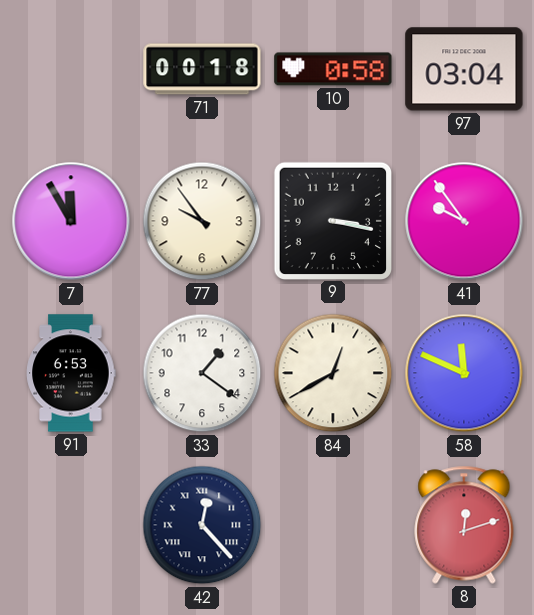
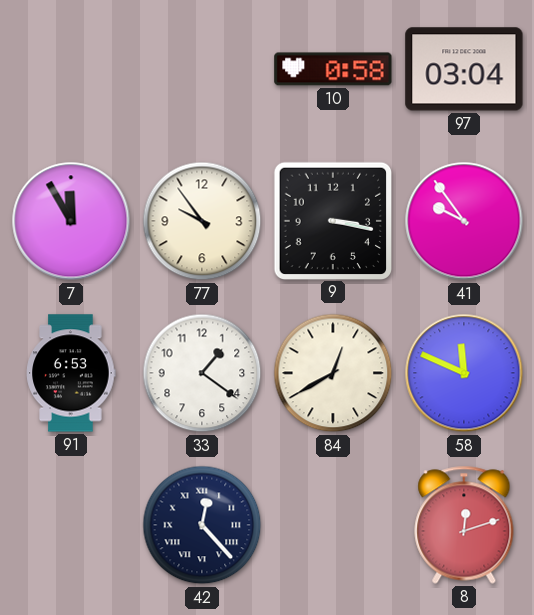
71: 00:18 -> none
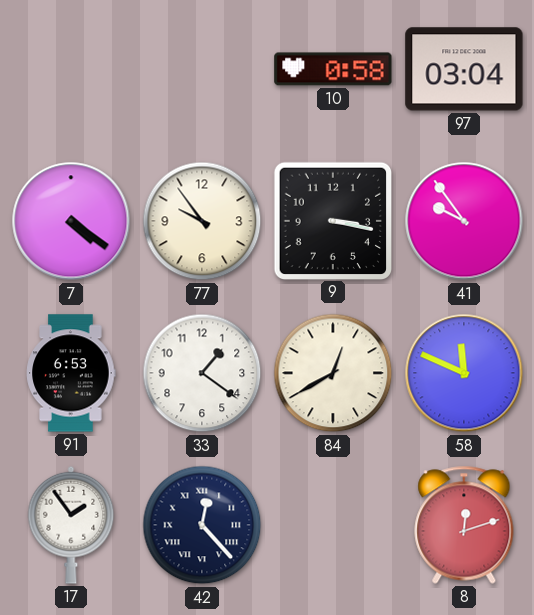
7: 11:55 -> 4:21
17: none -> 1:54
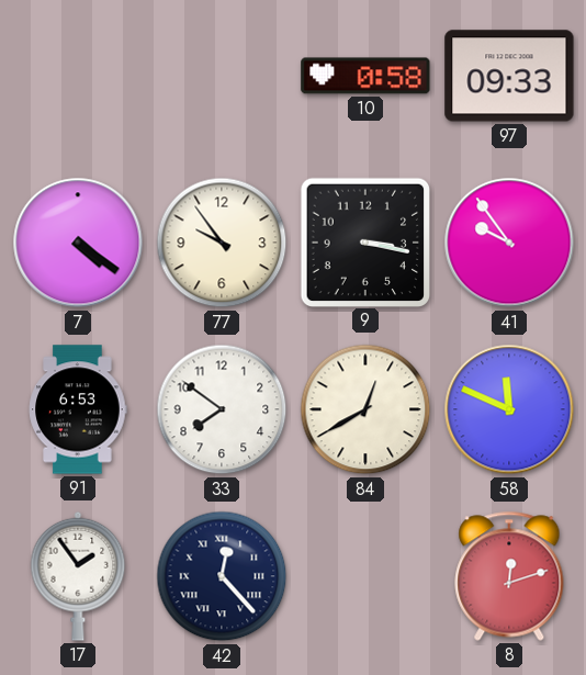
97: 03:04 -> 09:33
33: 1:21 -> 7:51
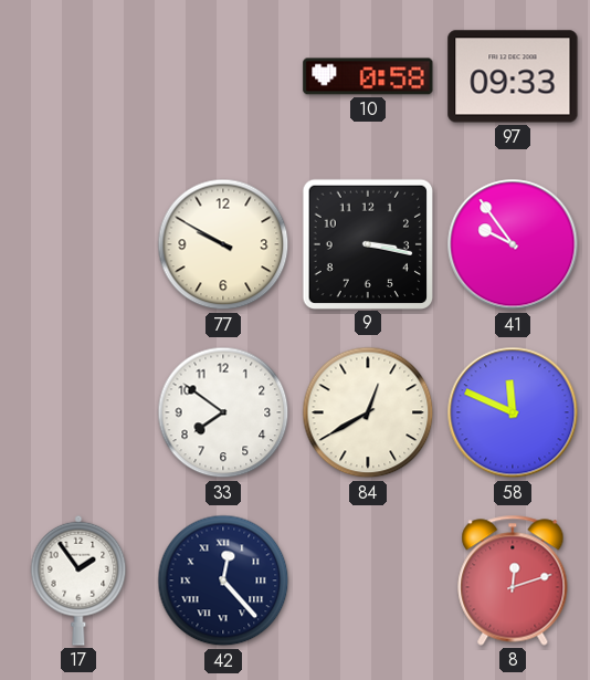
7: 4:21 -> none
77: 9:54 -> 9:50
91: 6:53 -> none
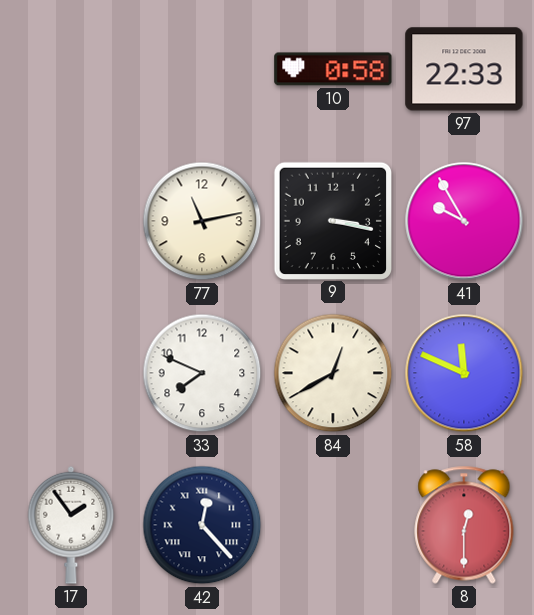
97: 09:33 -> 22:33
77: 9:50 -> 11:13
41: 9:54 -> 9:55
33: 7:51 -> 7:49
8: 12:12 -> 12:30
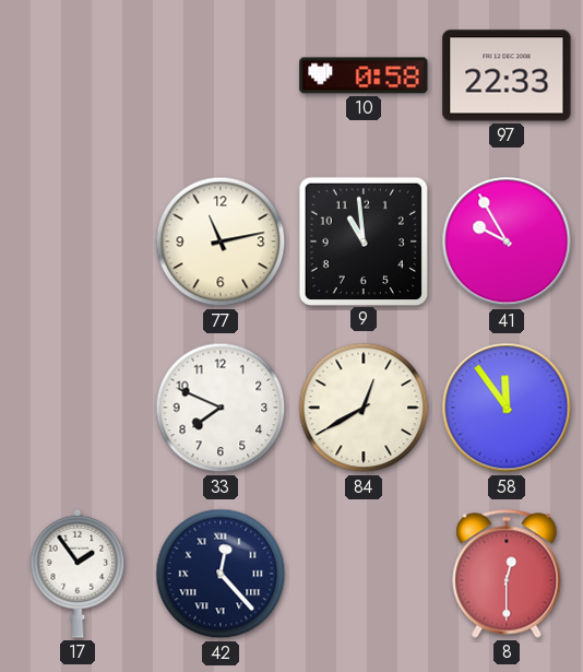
9: 3:17 -> 10:59
58: 11:49 -> 11:54
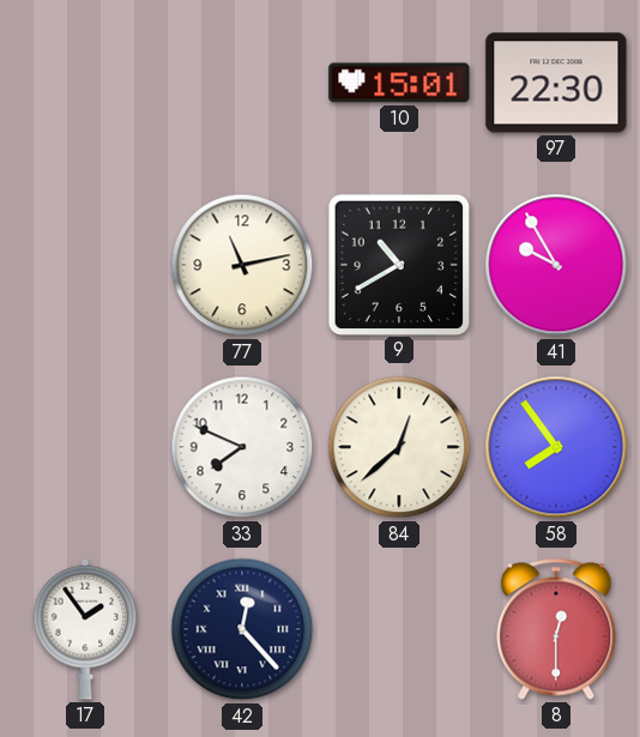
10: 0:58 -> 15:01
97: 22:33 -> 22:30
9: 10:59 -> 10:40
84: 12:40 -> 12:38
58: 11:54 -> 7:54
